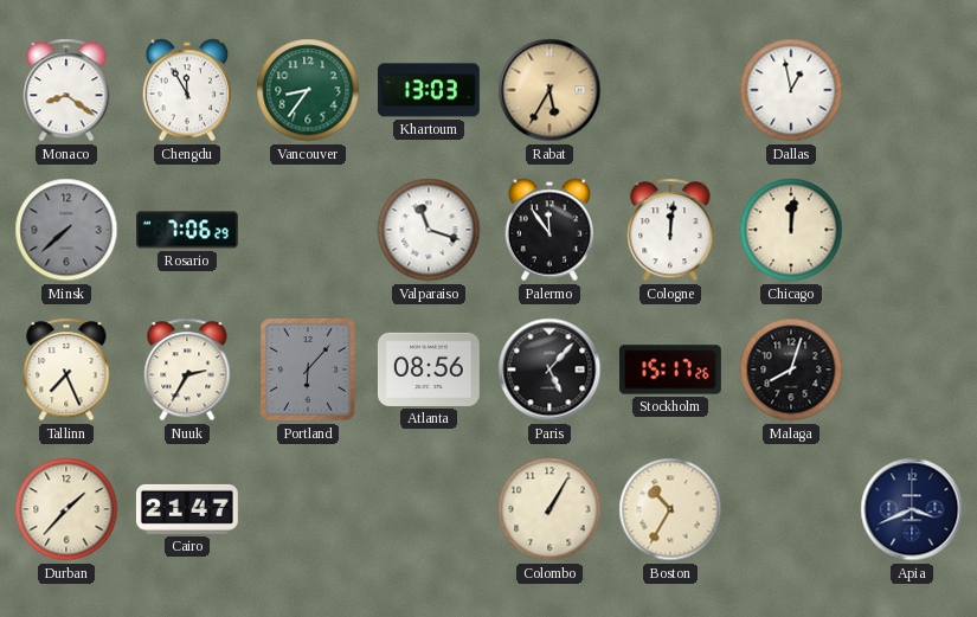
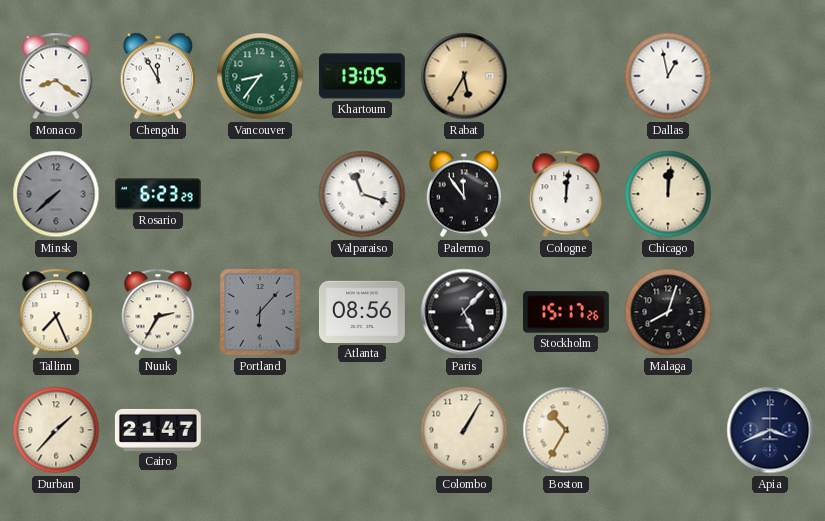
Khartoum: 13:03 -> 13:05
Rosario: 7:06 -> 6:23
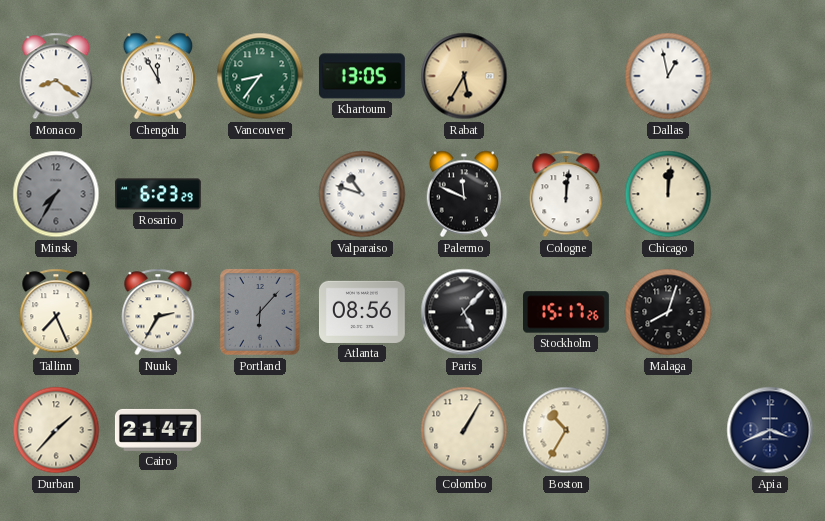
Minsk: 7:38 -> 7:35
Valparaiso: 11:18 -> 10:48
Palermo: 11:54 -> 11:49
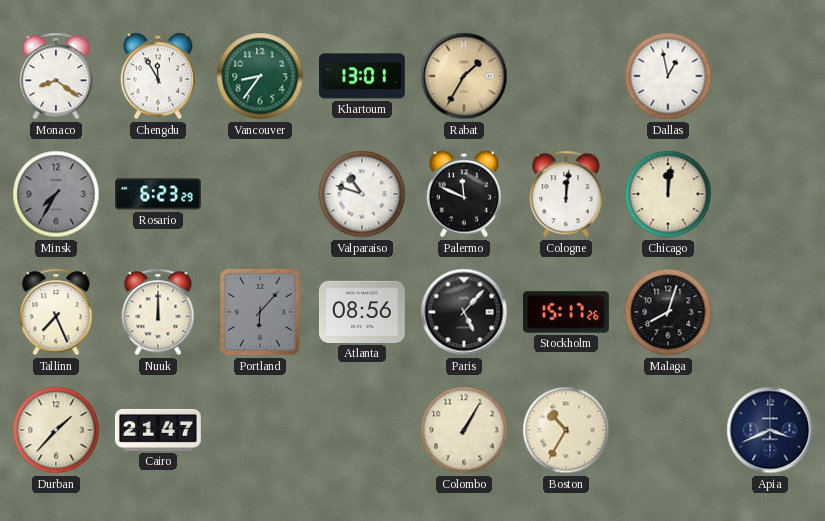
Khartoum: 13:05 -> 13:01
Rabat: 5:35 -> 1:35
Nuuk: 2:35 -> 12:00
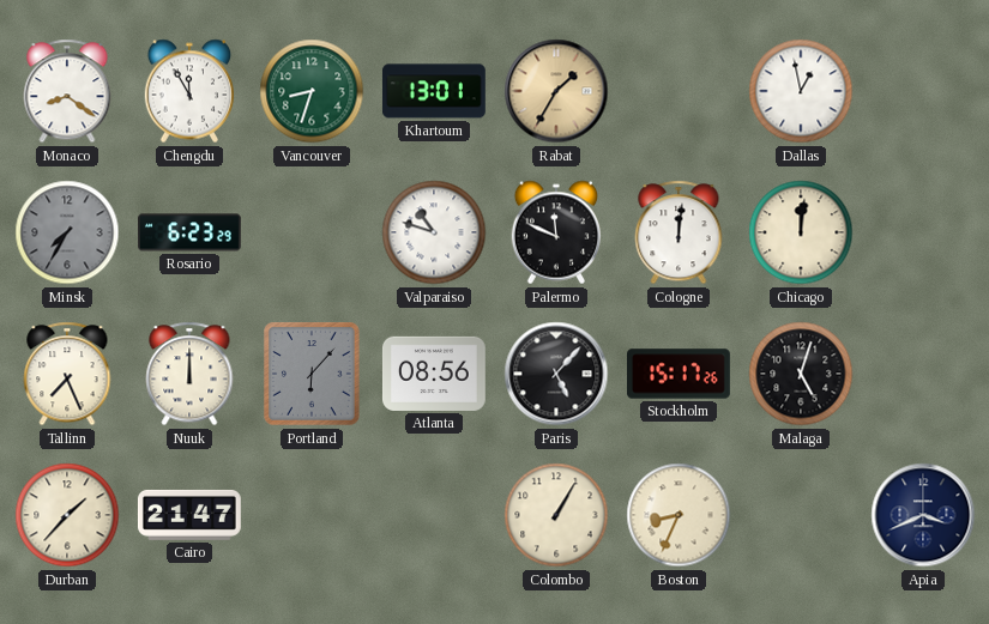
Vancouver: 8:36 -> 8:33
Malaga: 8:03 -> 5:03
Boston: 10:35 -> 8:34
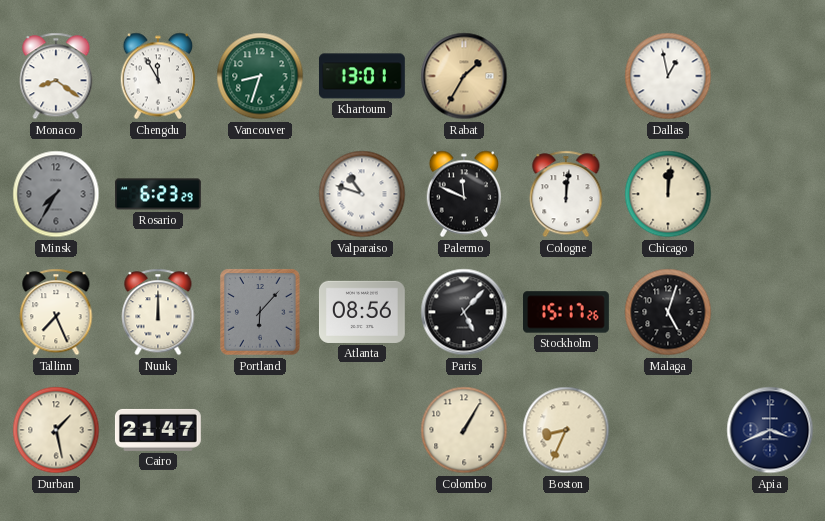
Durban: 1:37 -> 1:28
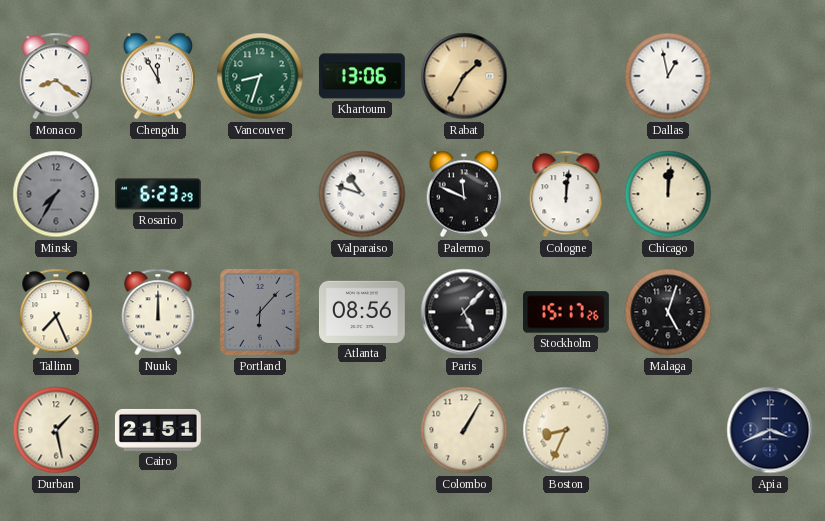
Khartoum: 13:01 -> 13:06
Cairo: 21:47 -> 21:51
